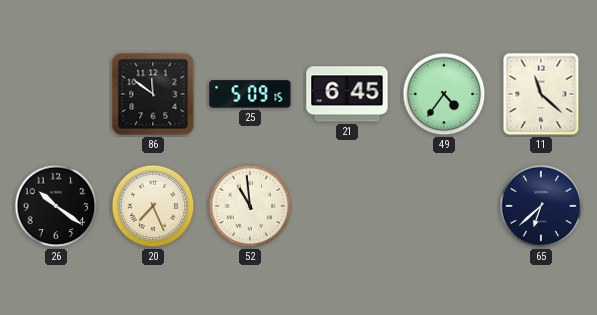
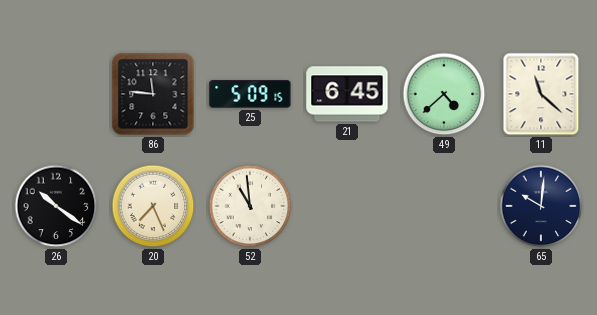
86: 11:51 -> 11:46
49: 4:36 -> 4:38
65: 6:38 -> 10:01
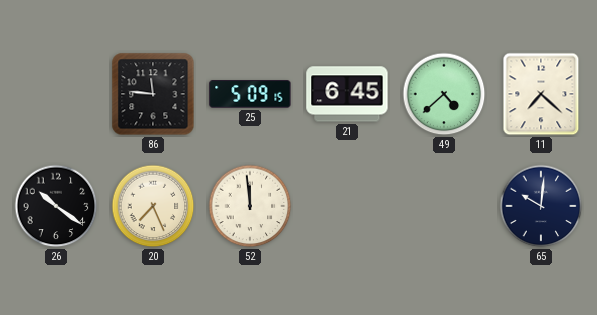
11: 11:22 -> 7:22
52: 10:59 -> 11:59
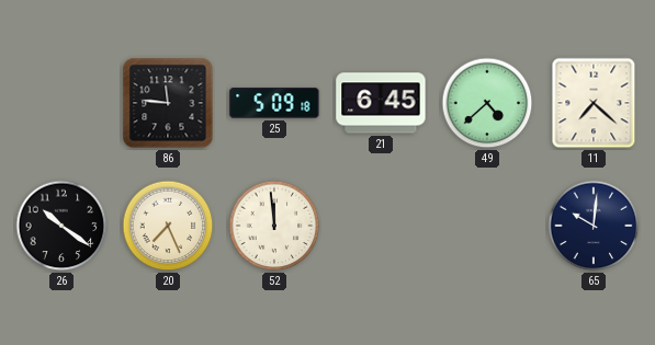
25: 5:09:15 -> 5:09:18
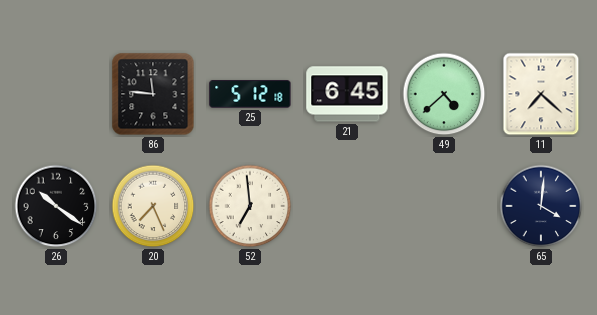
25: 5:09 -> 5:12
52: 11:59 -> 6:59
65: 10:01 -> 4:01
